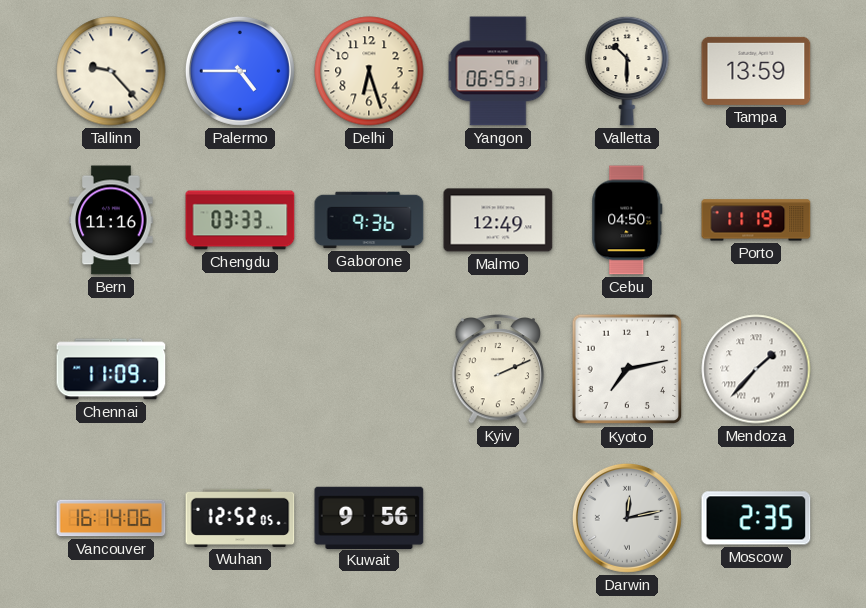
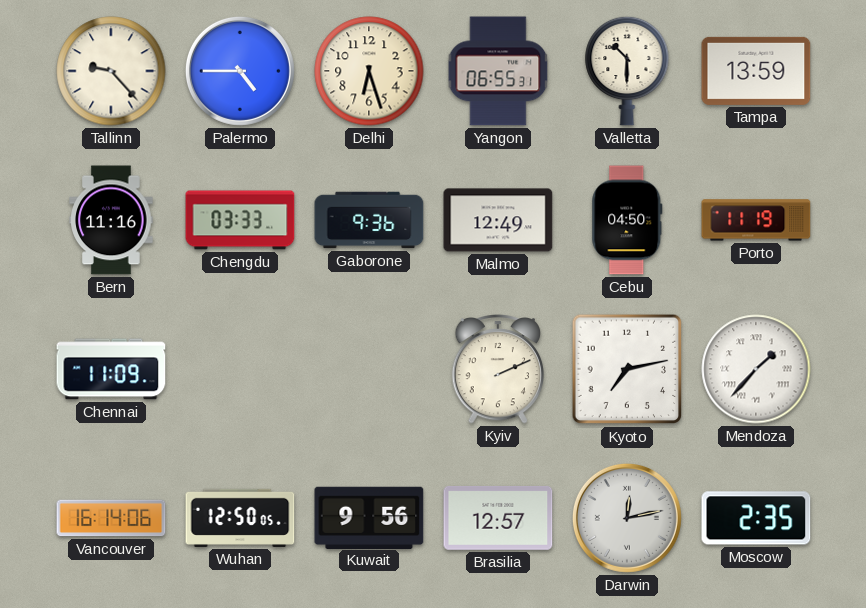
Wuhan: 12:52 -> 12:50
Brasilia: none -> 12:57
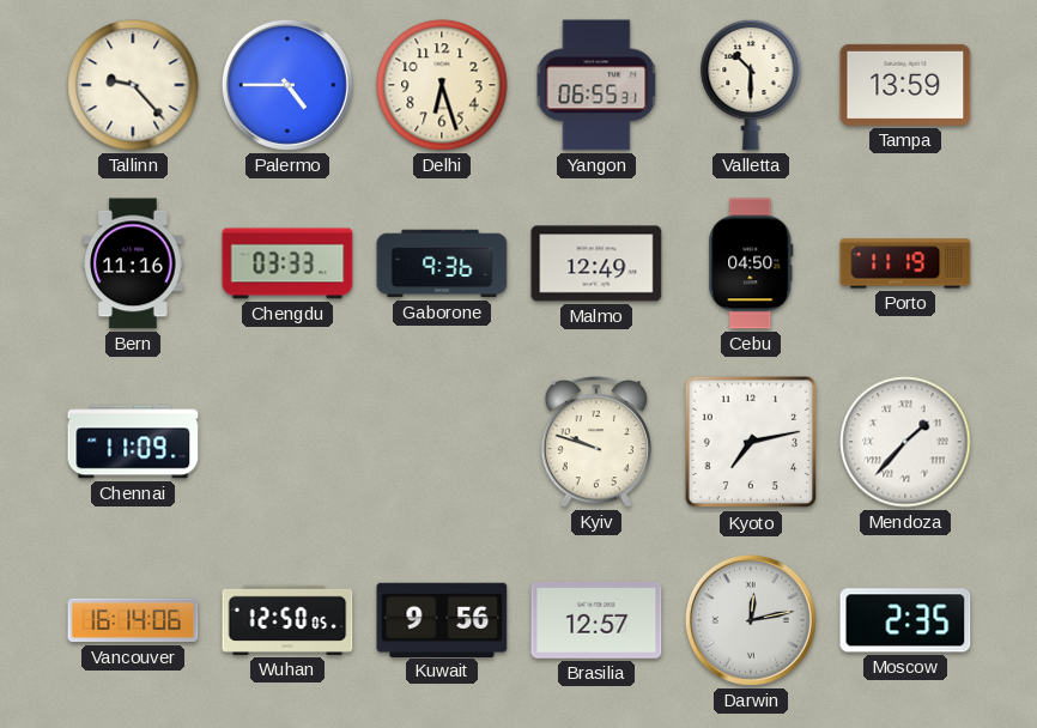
Kyiv: 2:11 -> 9:48
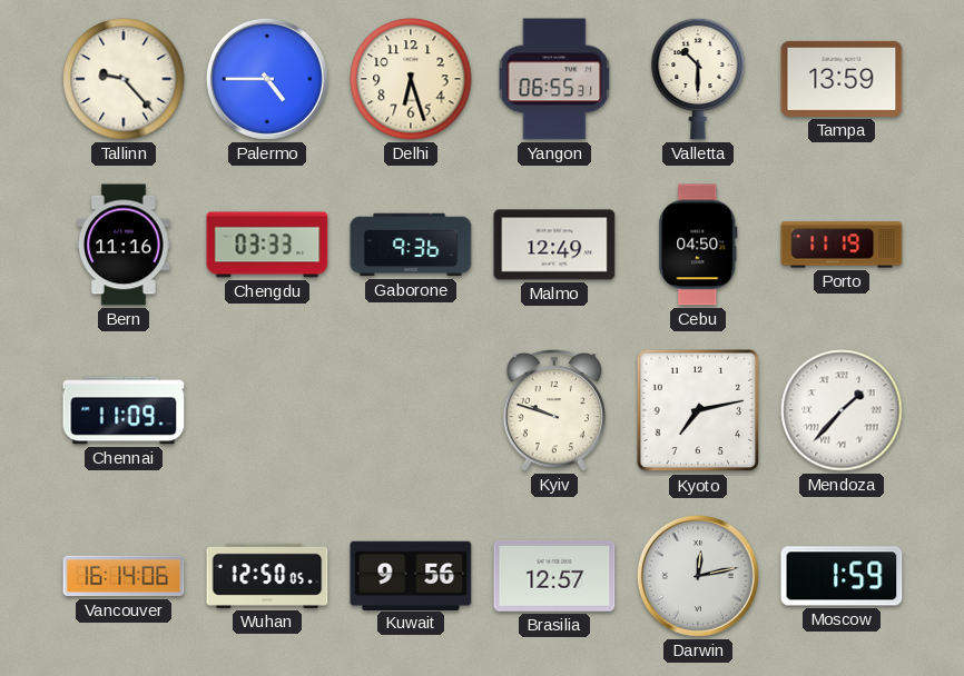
Moscow: 2:35 -> 1:59
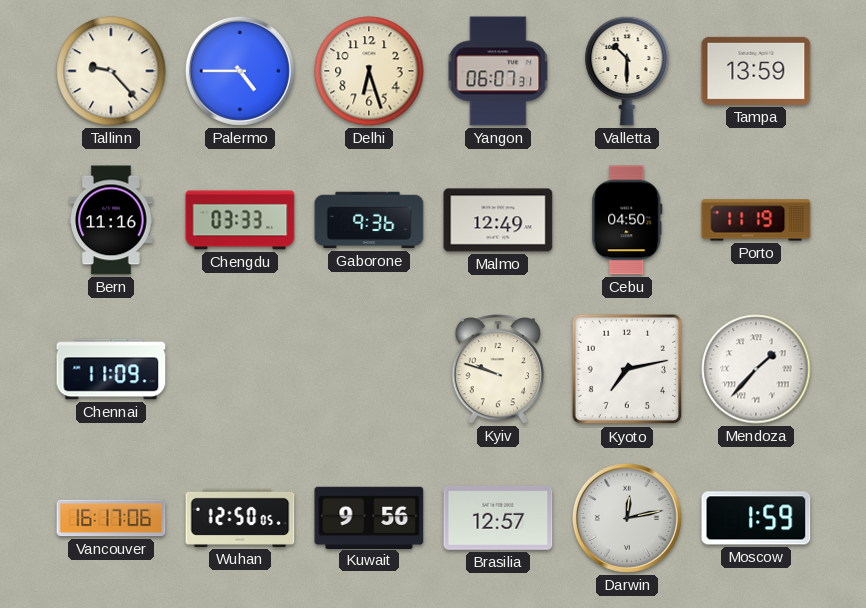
Yangon: 06:55 -> 06:07
Vancouver: 16:14 -> 16:17
